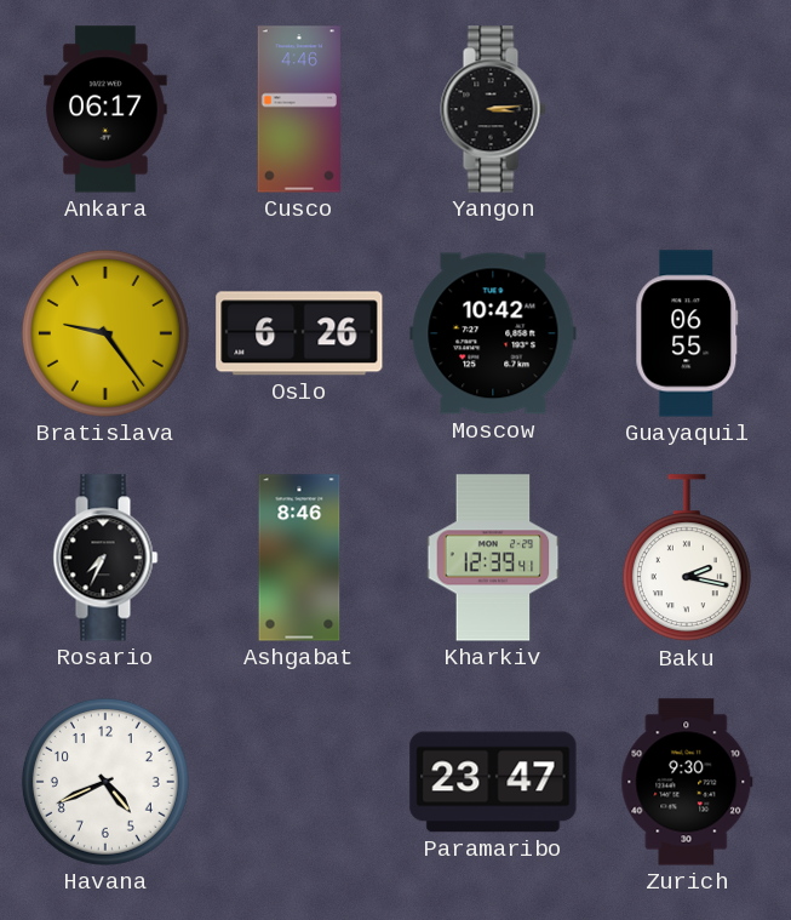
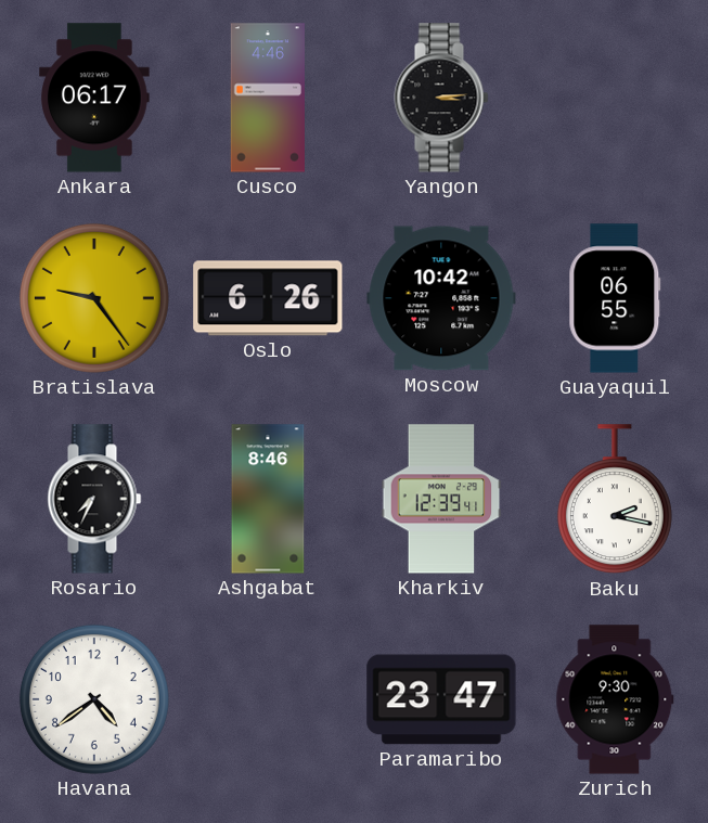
Havana: 4:41 -> 4:39
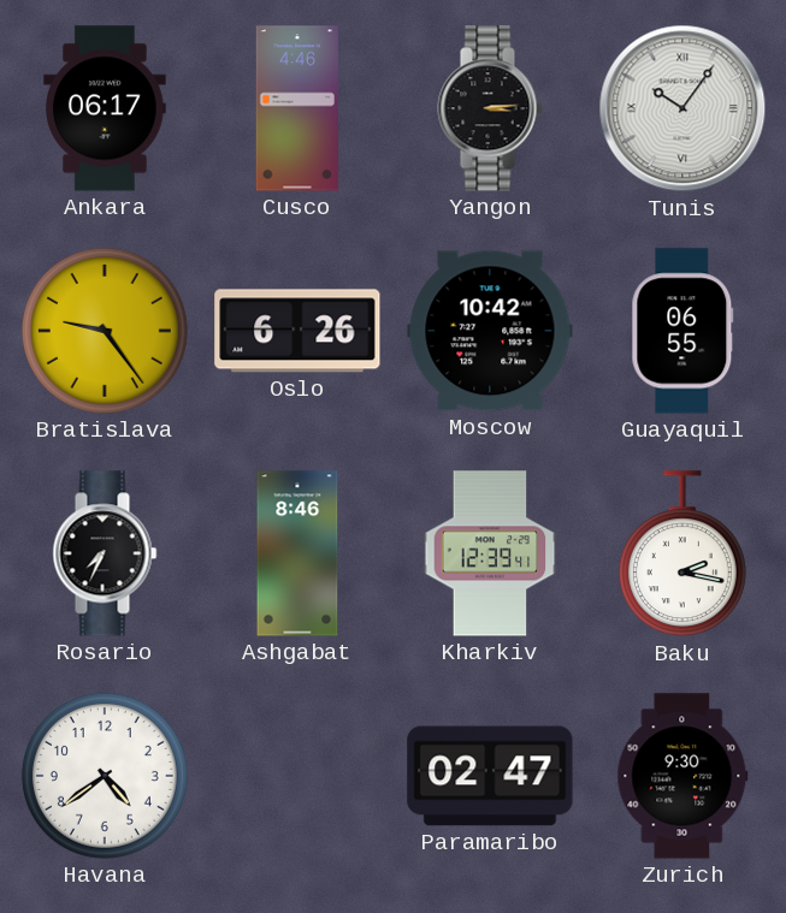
Tunis: none -> 10:06
Paramaribo: 23:47 -> 02:47
